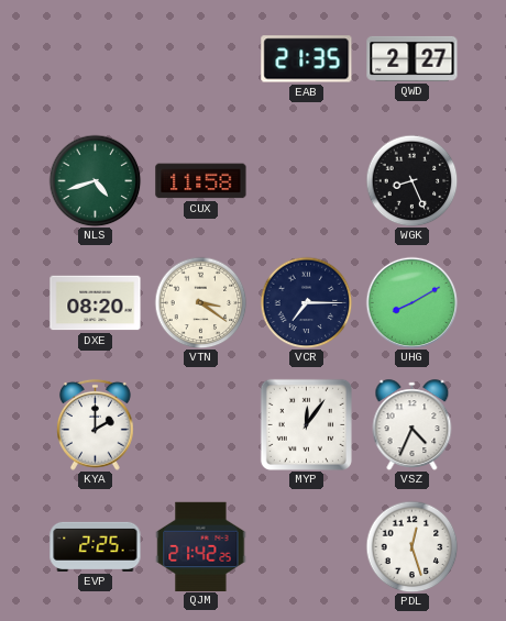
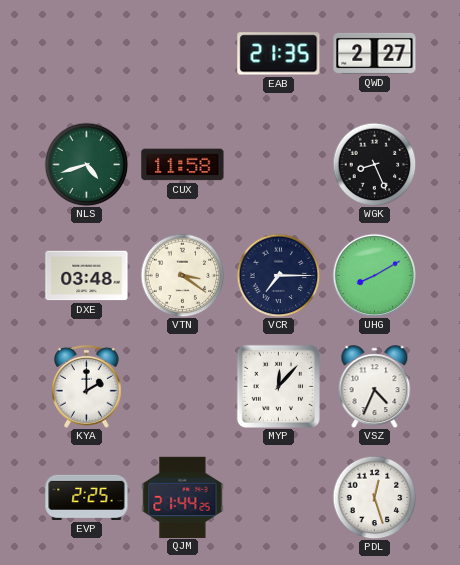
DXE: 08:20 -> 03:48
MYP: 12:06 -> 12:07
QJM: 21:42 -> 21:44
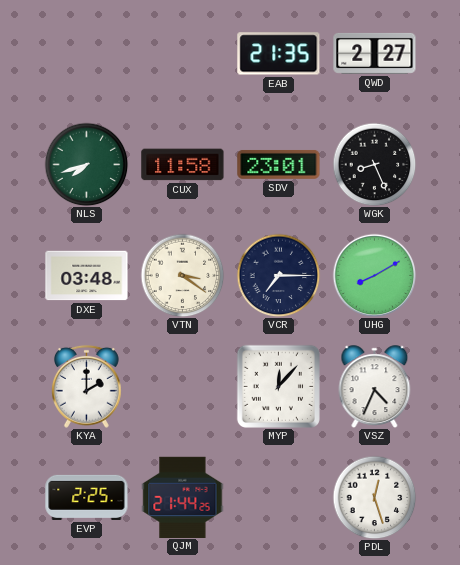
NLS: 4:42 -> 7:42
SDV: none -> 23:01
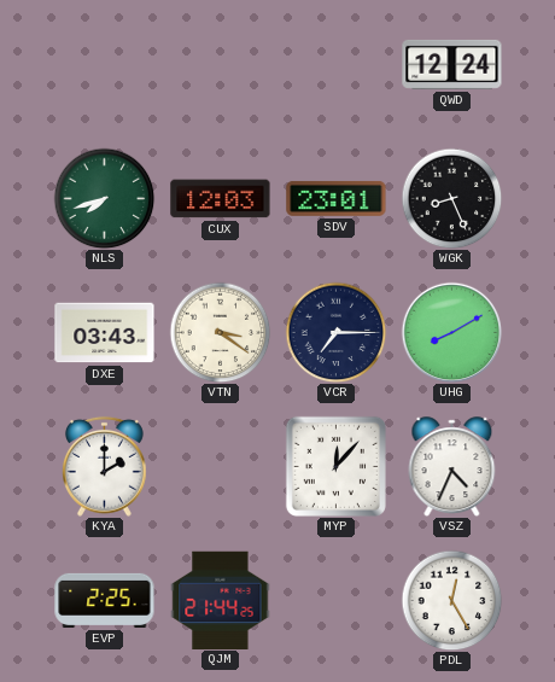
EAB: 21:35 -> none
QWD: 2:27 -> 12:24
CUX: 11:58 -> 12:03
DXE: 03:48 -> 03:43
PDL: 12:27 -> 12:25
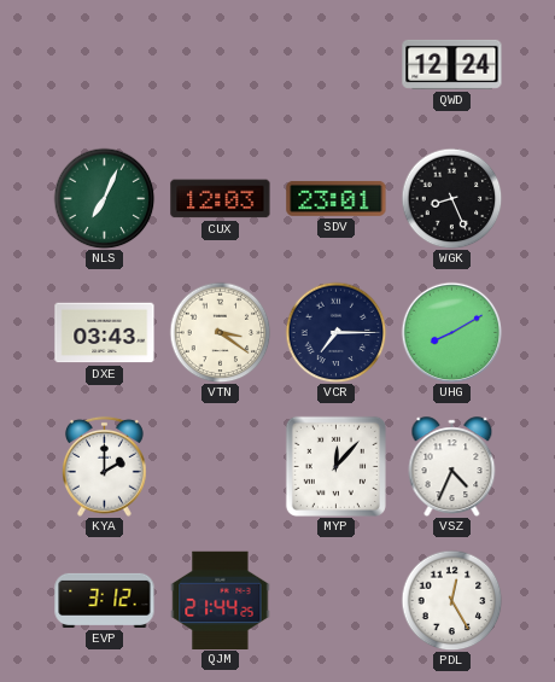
NLS: 7:42 -> 7:04
EVP: 2:25 -> 3:12
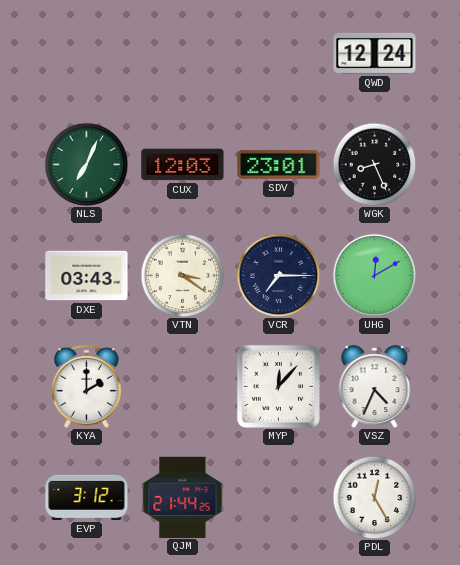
UHG: 8:10 -> 12:10
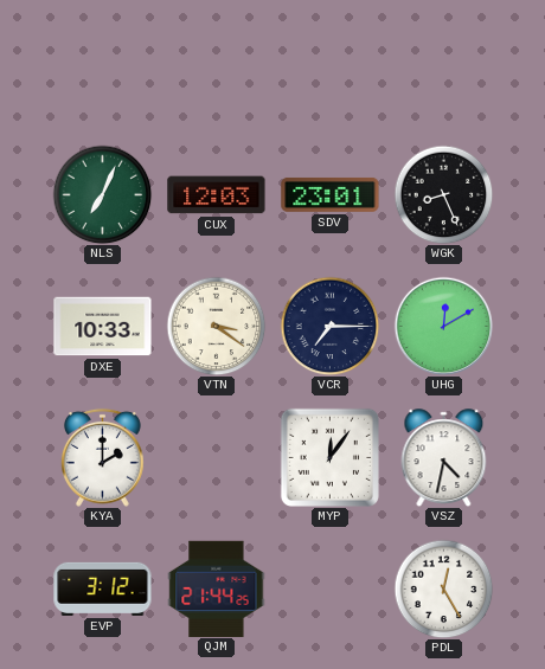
QWD: 12:24 -> none
DXE: 03:43 -> 10:33
MYP: 12:07 -> 12:06
VSZ: 4:34 -> 4:32
